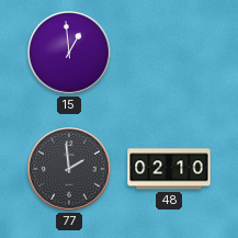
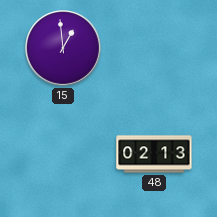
77: 1:59 -> none
48: 02:10 -> 02:13
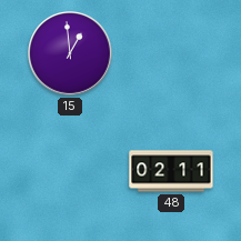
48: 02:13 -> 02:11
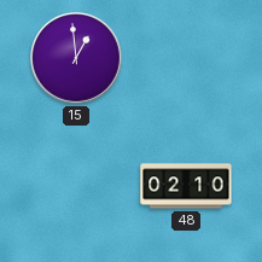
48: 02:11 -> 02:10
